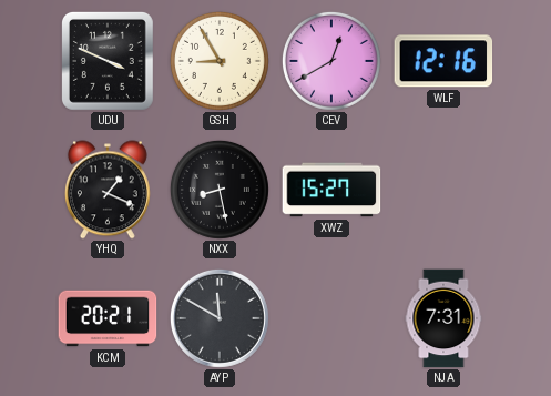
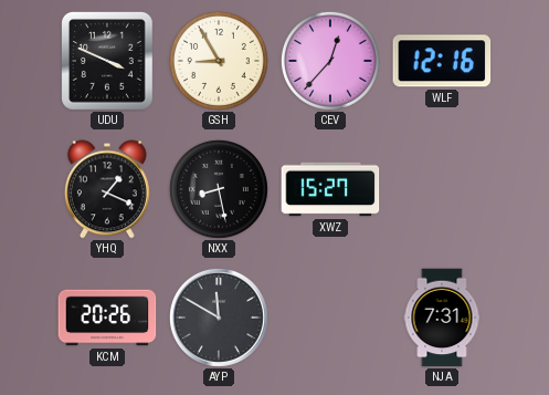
CEV: 12:40 -> 12:37
KCM: 20:21 -> 20:26
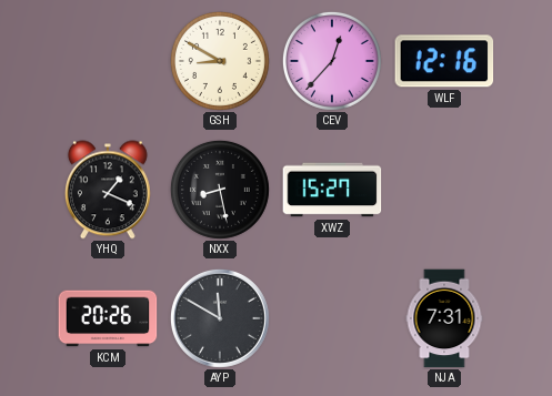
UDU: 3:49 -> none
GSH: 8:55 -> 8:50
